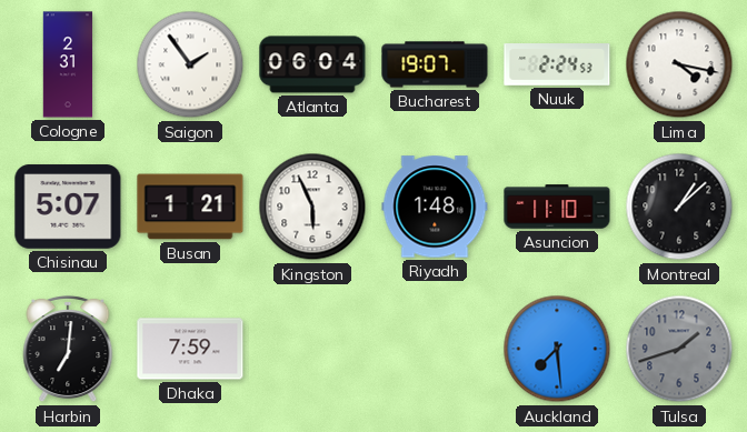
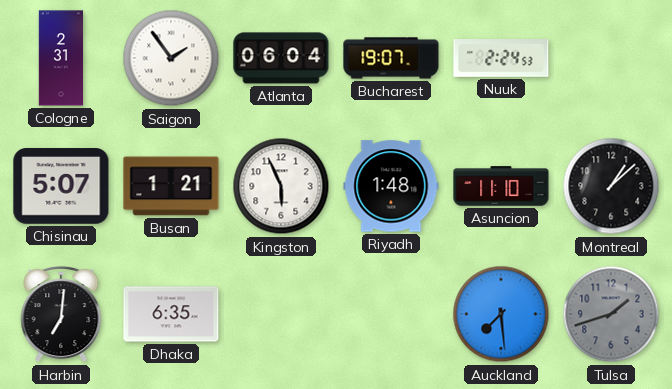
Lima: 4:17 -> none
Dhaka: 7:59 -> 6:35
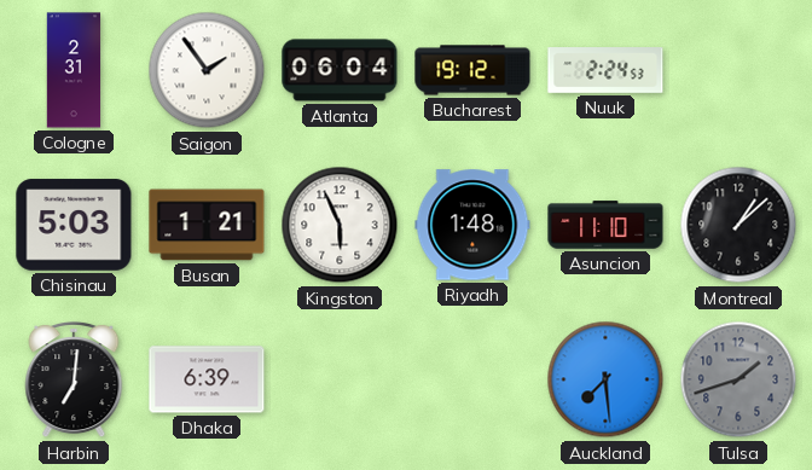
Bucharest: 19:07 -> 19:12
Chisinau: 5:07 -> 5:03
Dhaka: 6:35 -> 6:39
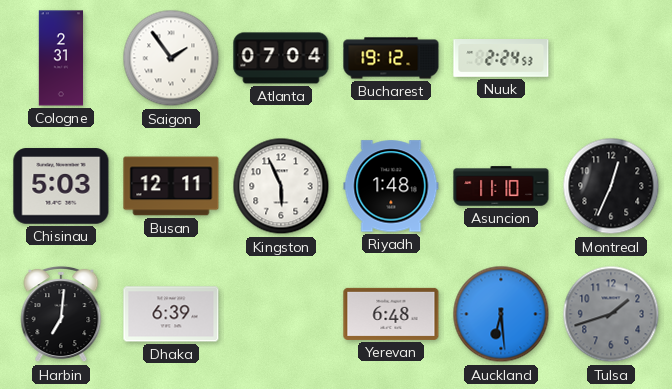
Atlanta: 06:04 -> 07:04
Busan: 1:21 -> 12:11
Montreal: 1:08 -> 12:34
Yerevan: none -> 6:48
Auckland: 7:29 -> 6:29
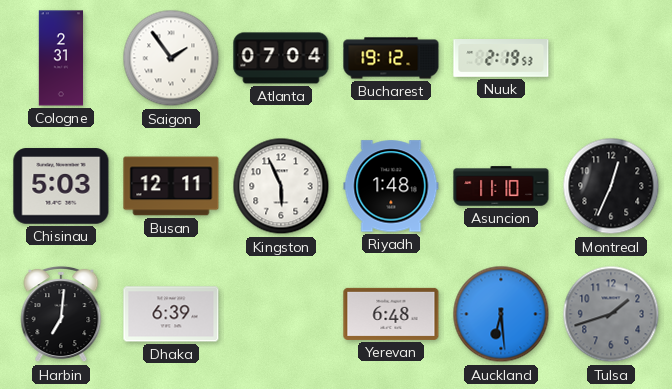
Nuuk: 2:24 -> 2:19
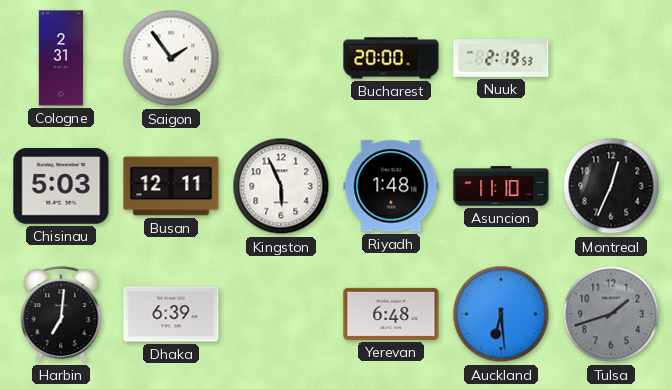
Atlanta: 07:04 -> none
Bucharest: 19:12 -> 20:00
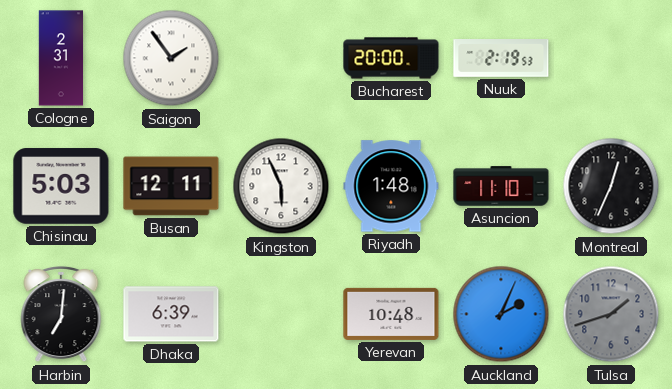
Yerevan: 6:48 -> 10:48
Auckland: 6:29 -> 2:04
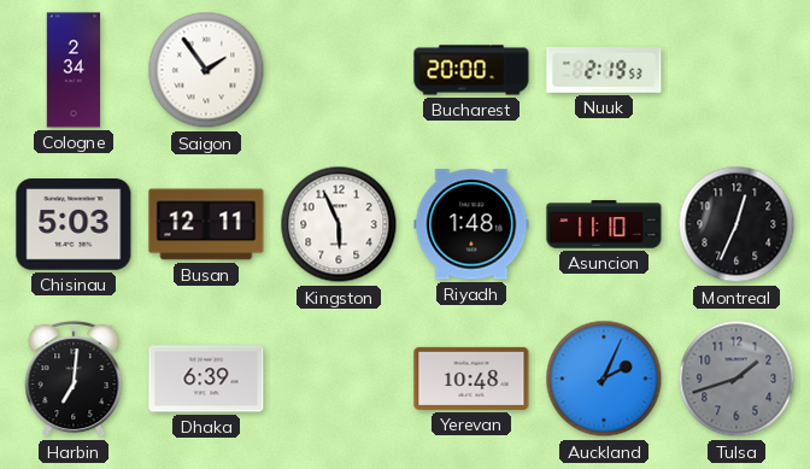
Cologne: 2:31 -> 2:34
